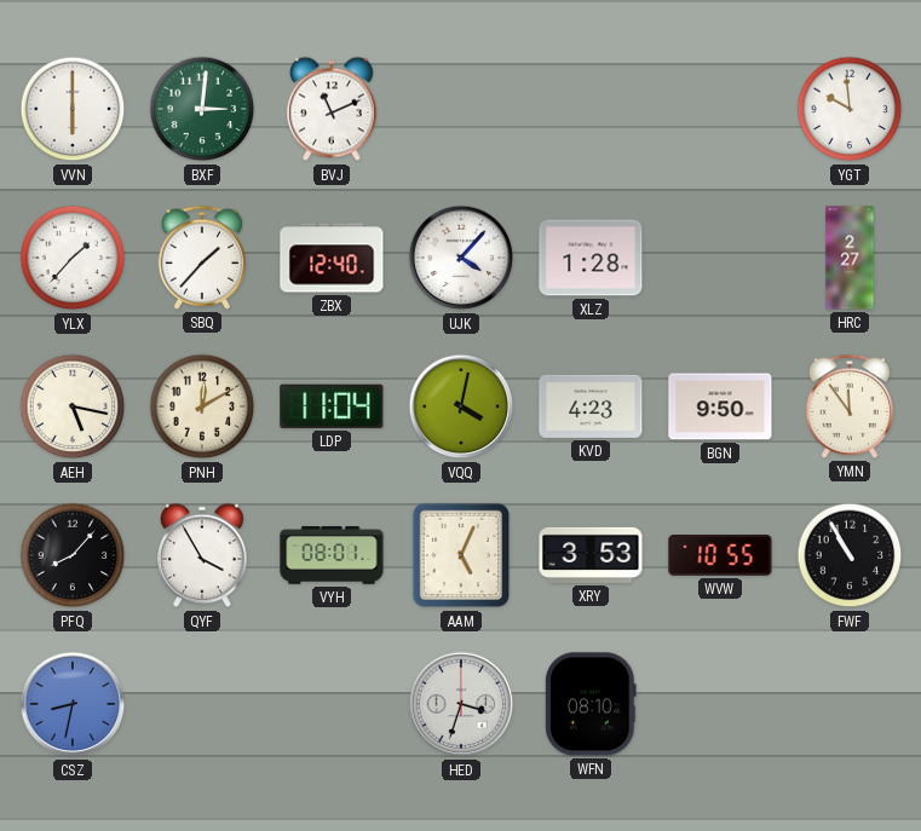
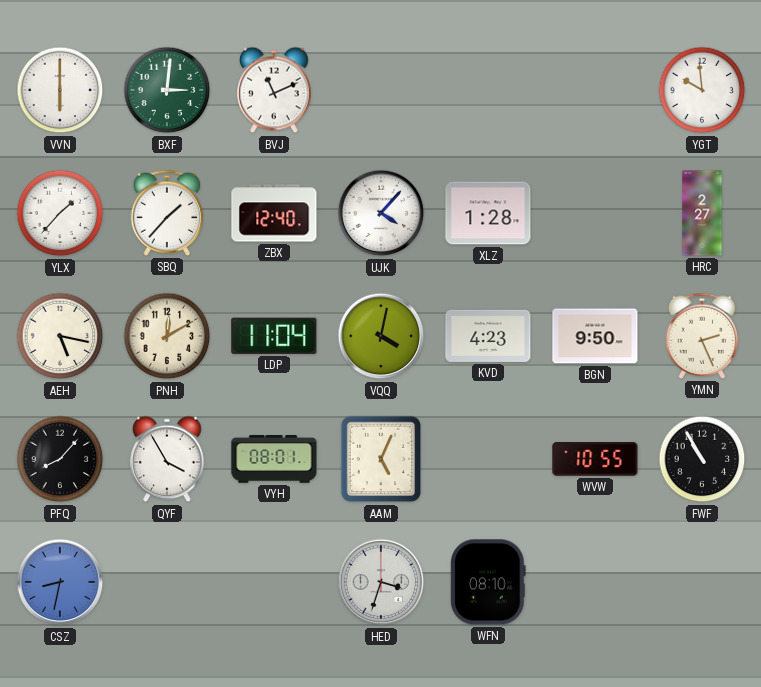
YMN: 11:54 -> 2:26
XRY: 3:53 -> none
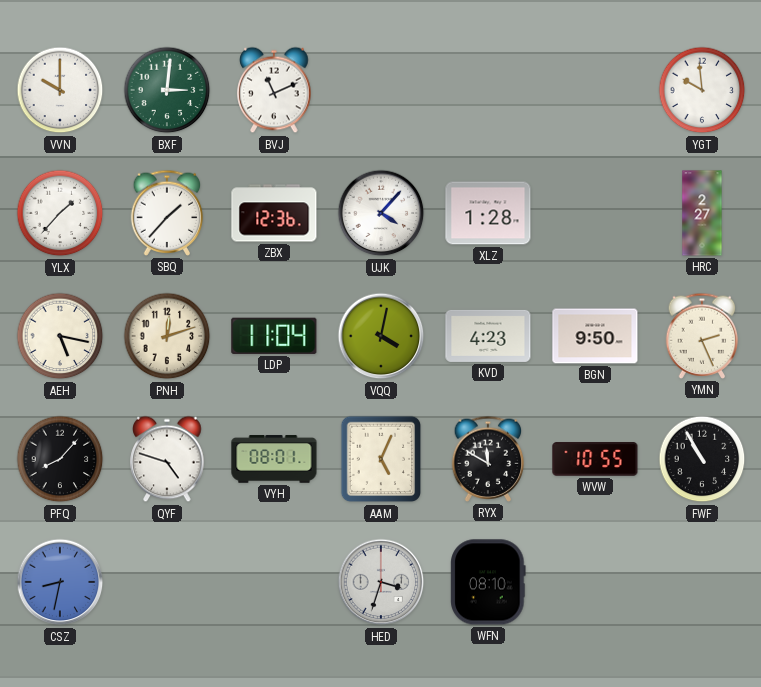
VVN: 6:00 -> 10:00
ZBX: 12:40 -> 12:36
PNH: 12:10 -> 12:12
QYF: 3:55 -> 4:48
RYX: none -> 11:50
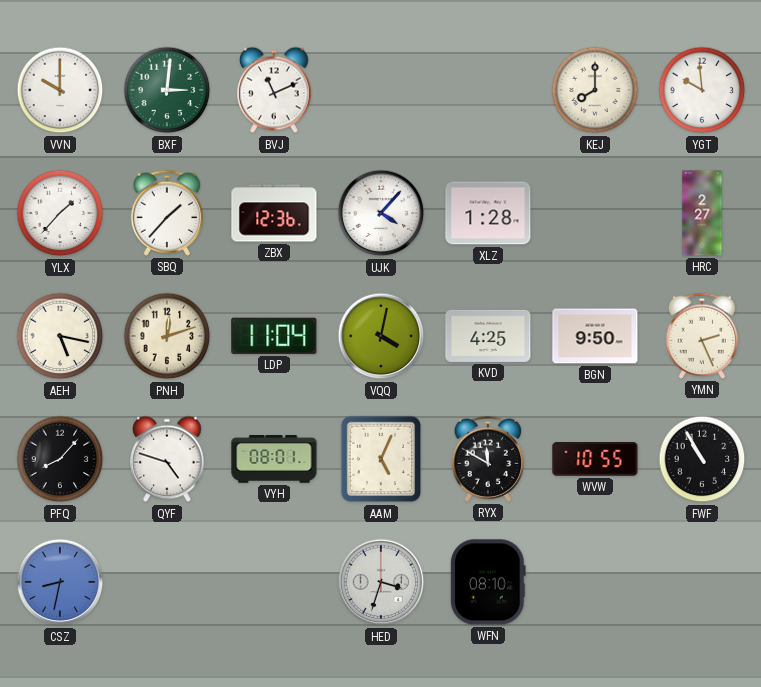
KEJ: none -> 8:00
KVD: 4:23 -> 4:25
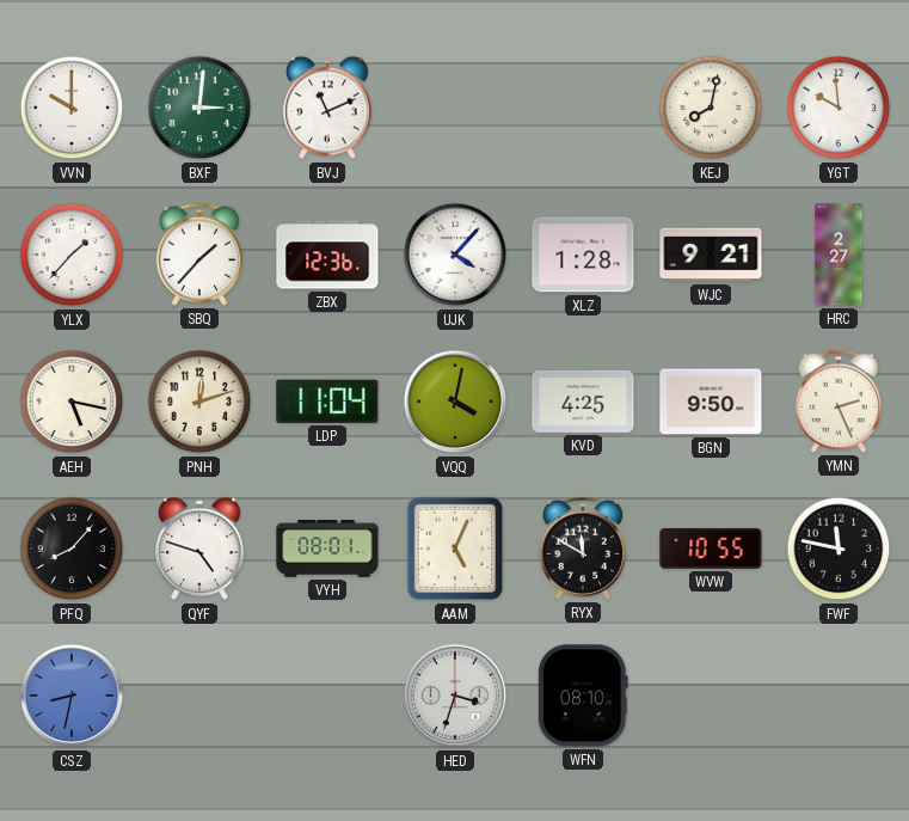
KEJ: 8:00 -> 8:02
WJC: none -> 9:21
FWF: 10:55 -> 11:47
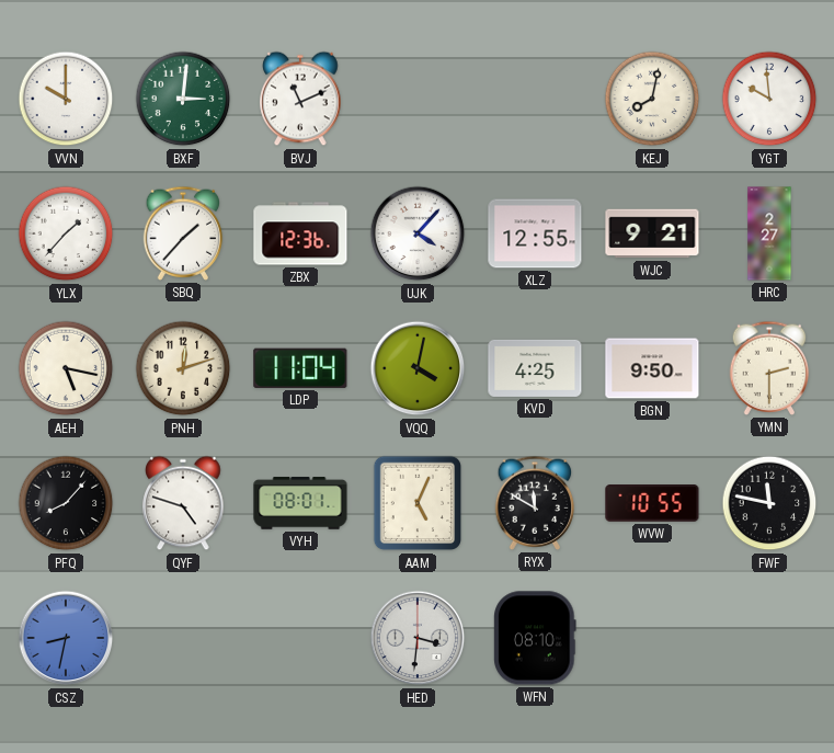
XLZ: 1:28 -> 12:55
YMN: 2:26 -> 2:30
HED: 3:33 -> 3:31
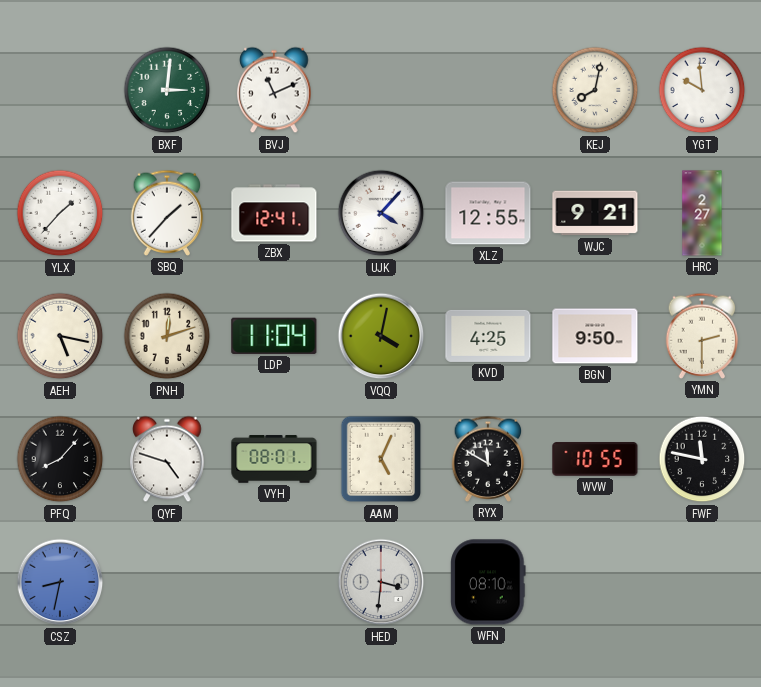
VVN: 10:00 -> none
ZBX: 12:36 -> 12:41
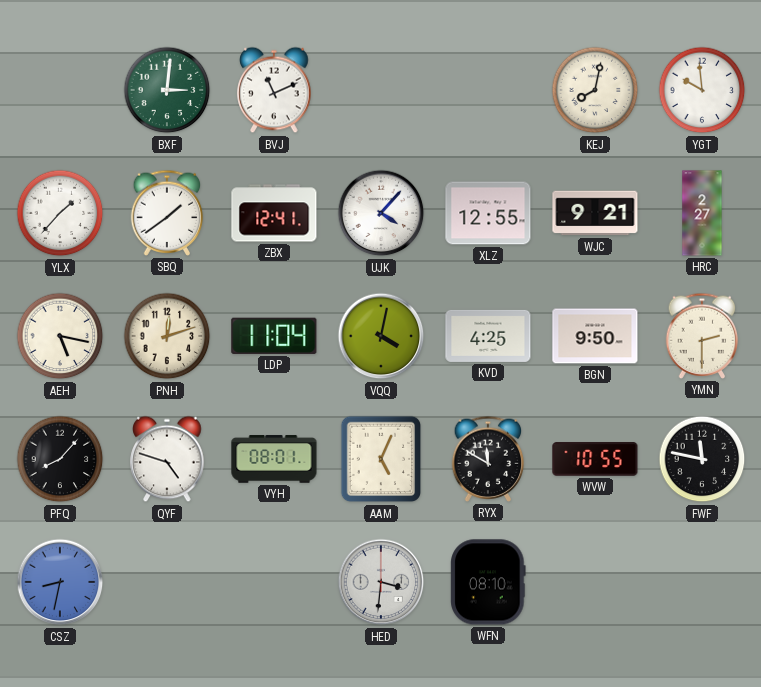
SBQ: 1:37 -> 1:39
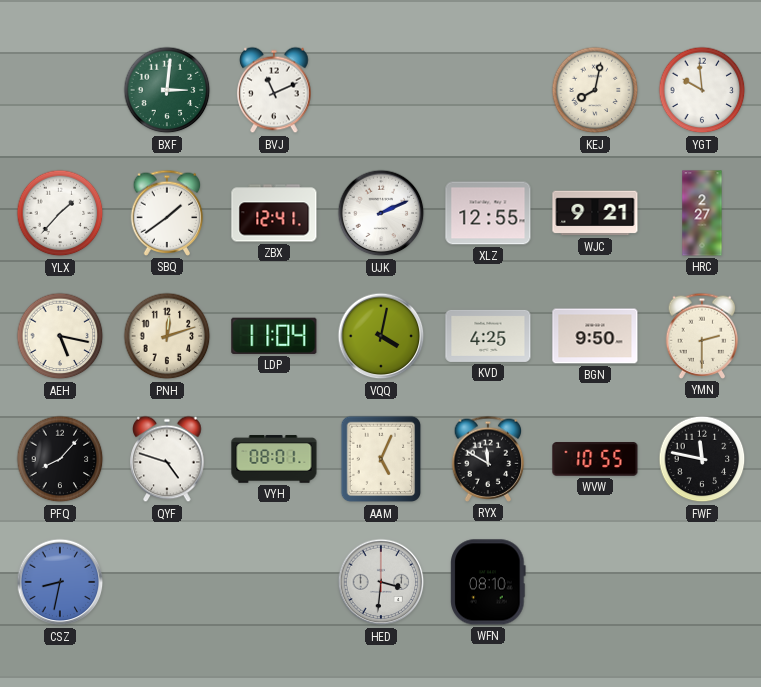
UJK: 4:07 -> 2:11
